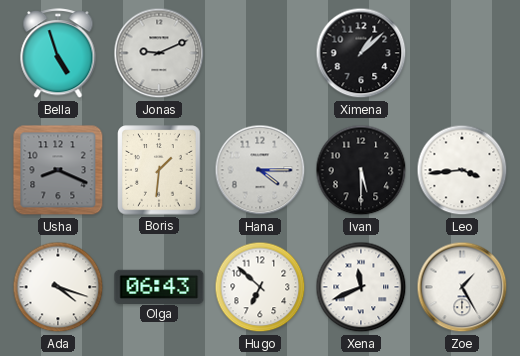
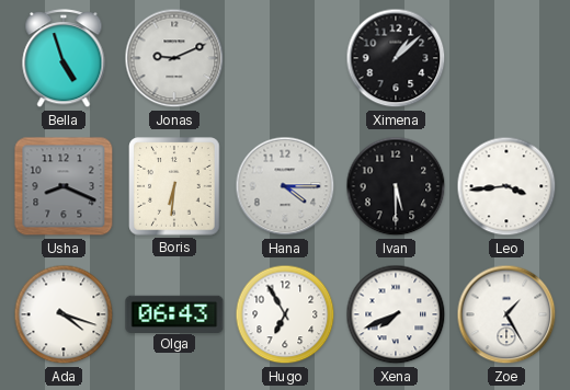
Boris: 1:31 -> 6:31
Hugo: 6:52 -> 6:55
Xena: 11:41 -> 7:41
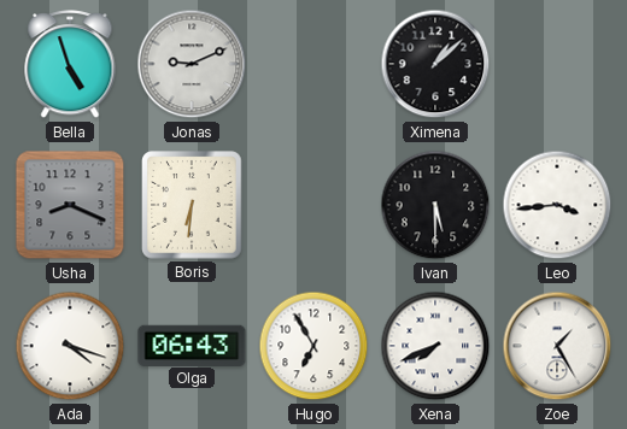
Hana: 4:15 -> none
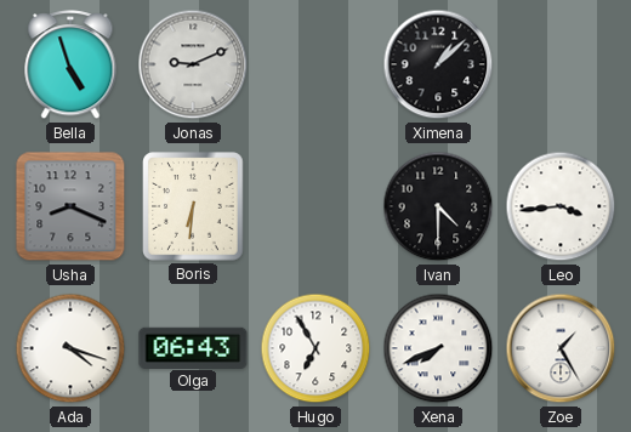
Ivan: 5:30 -> 4:30
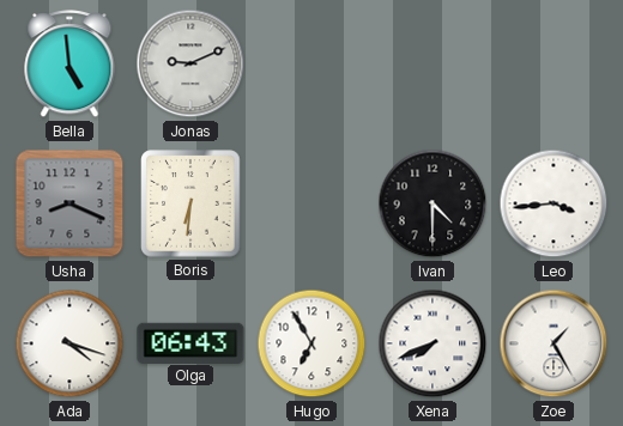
Bella: 4:57 -> 4:59
Ximena: 1:08 -> none
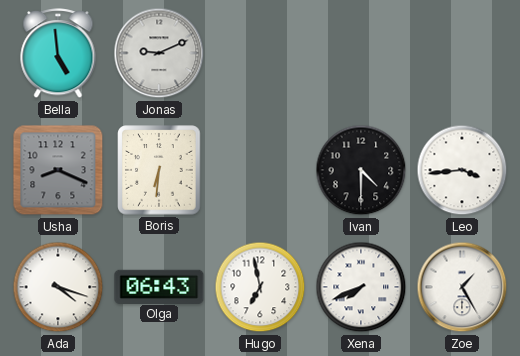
Hugo: 6:55 -> 6:58
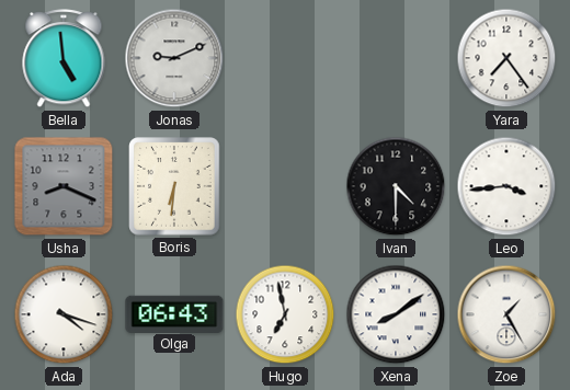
Yara: none -> 7:24
Xena: 7:41 -> 8:09
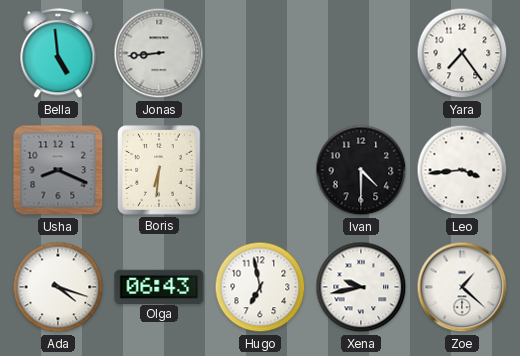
Jonas: 9:11 -> 8:44
Xena: 8:09 -> 9:43
Zoe: 1:25 -> 1:22
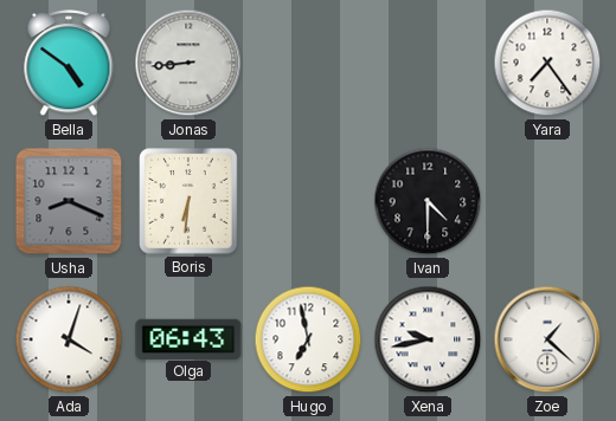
Bella: 4:59 -> 4:51
Leo: 3:44 -> none
Ada: 4:18 -> 4:03
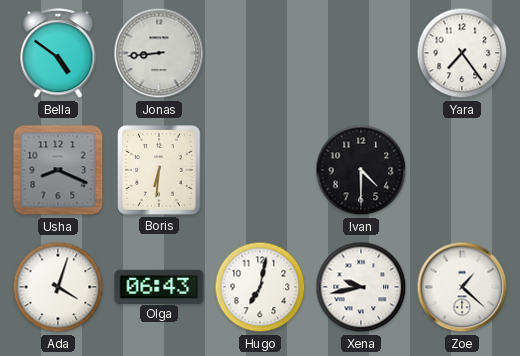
Hugo: 6:58 -> 7:02
